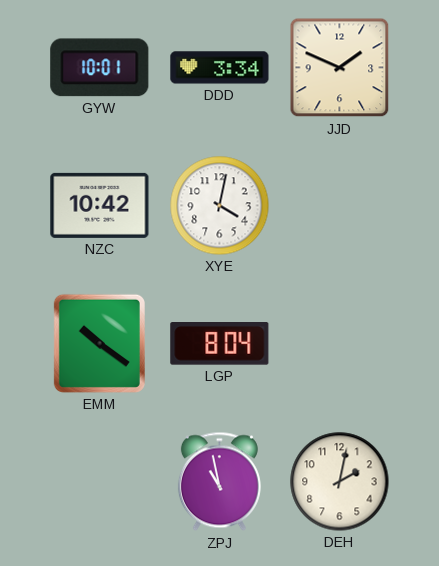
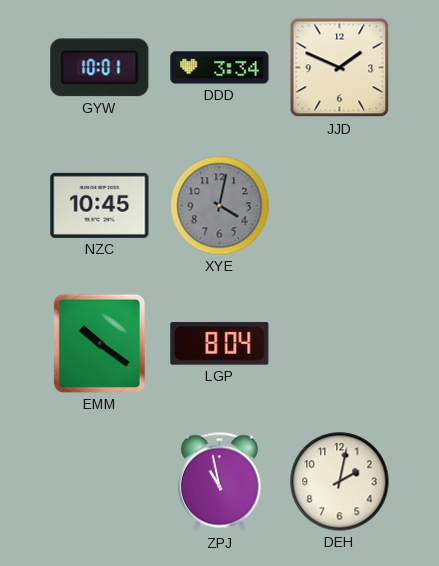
NZC: 10:42 -> 10:45
XYE dial: white -> grey
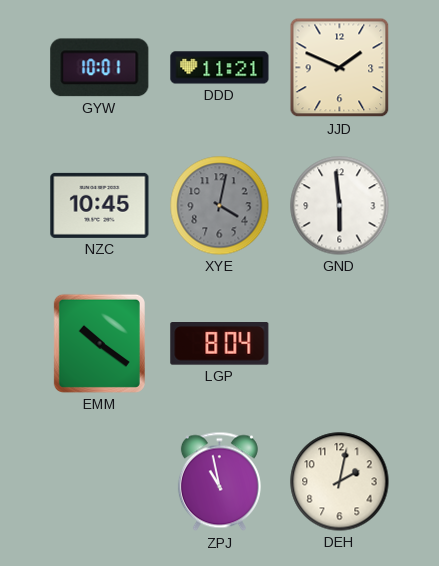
DDD: 3:34 -> 11:21
GND: none -> 5:59
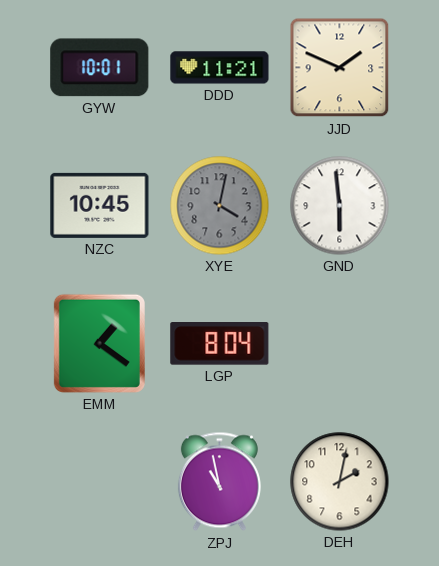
EMM: 10:21 -> 1:21
